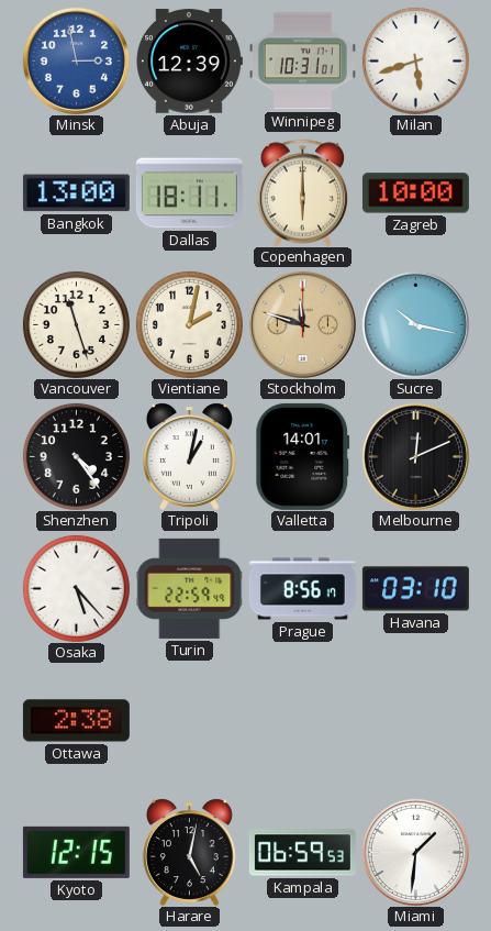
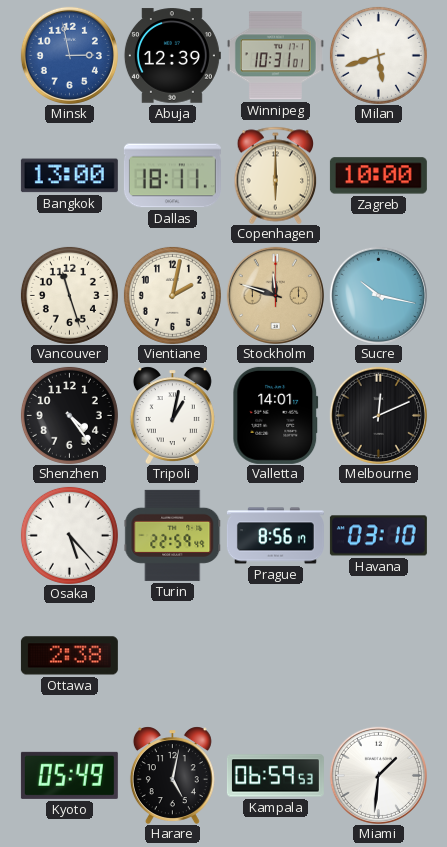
Kyoto: 12:15 -> 05:49
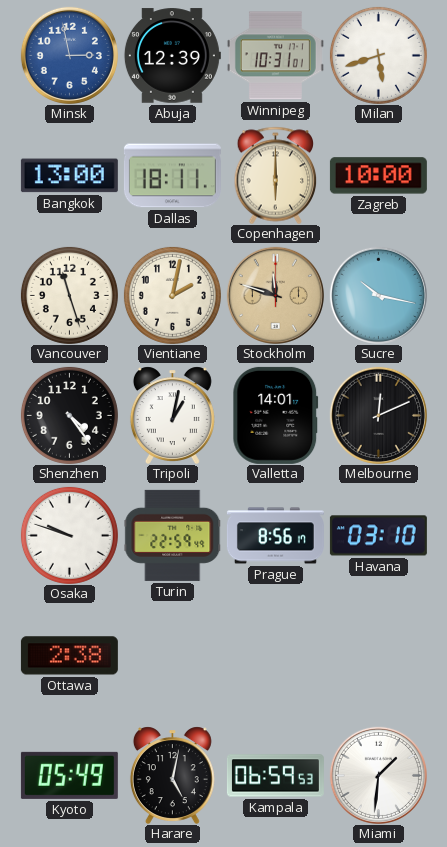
Osaka: 5:23 -> 9:48
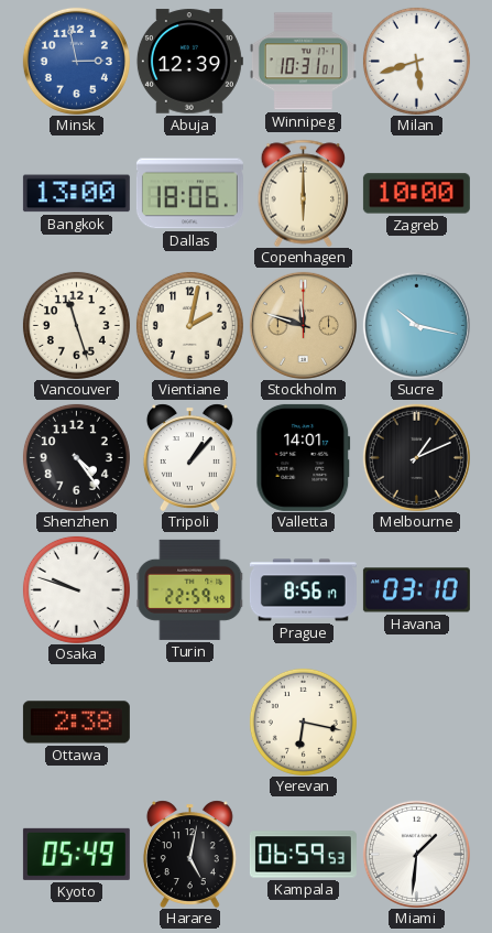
Dallas: 18:11 -> 18:06
Tripoli: 1:02 -> 1:07
Melbourne: 12:11 -> 1:11
Yerevan: none -> 6:17
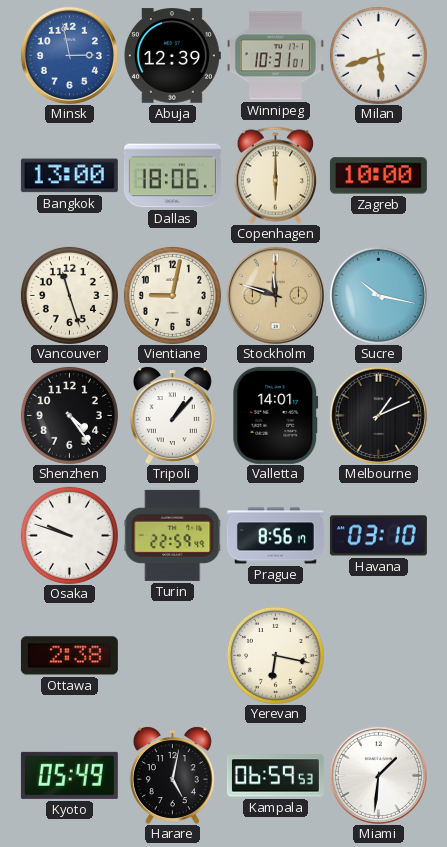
Vientiane: 2:02 -> 9:02
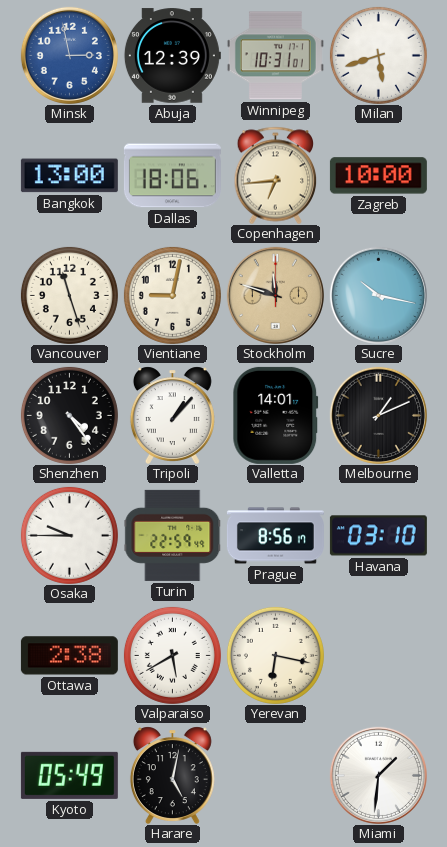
Copenhagen: 6:00 -> 6:44
Osaka: 9:48 -> 9:45
Valparaiso: none -> 5:40
Kampala: 06:59 -> none
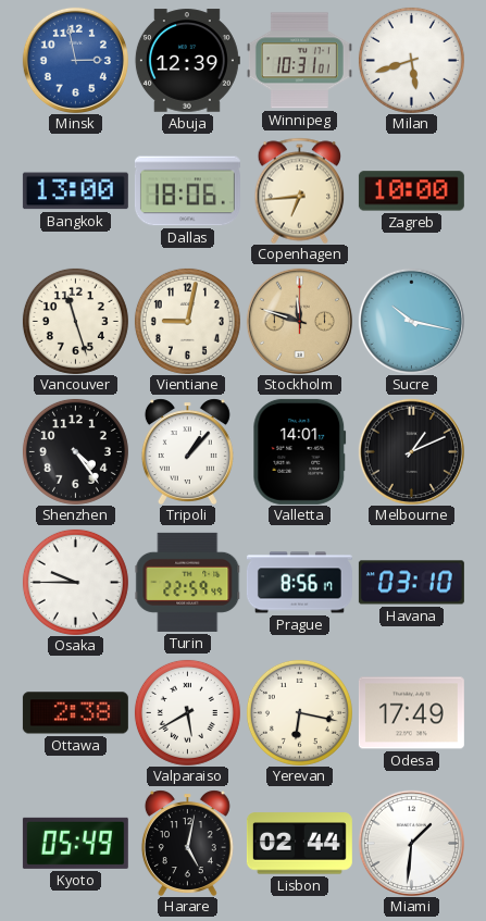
Odesa: none -> 17:49
Lisbon: none -> 02:44
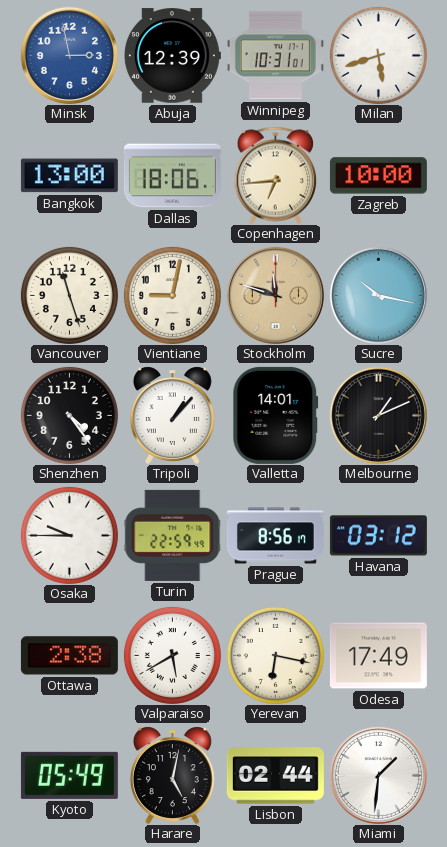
Havana: 03:10 -> 03:12
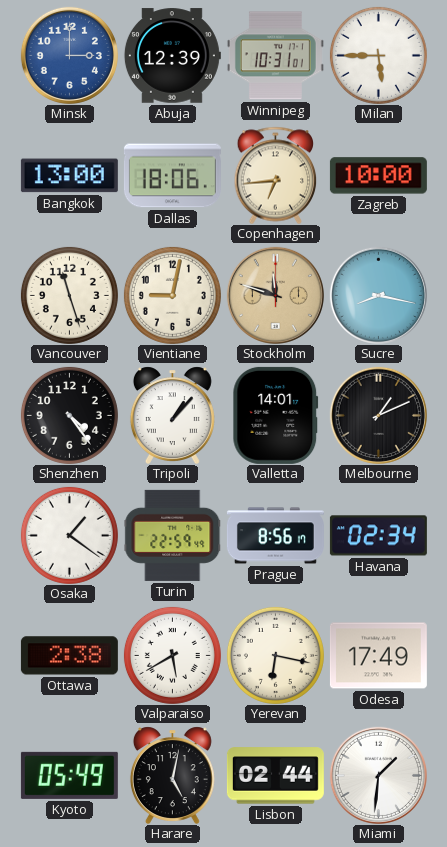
Minsk: 2:58 -> 3:00
Milan: 5:42 -> 5:45
Sucre: 10:17 -> 8:17
Osaka: 9:45 -> 1:21
Havana: 03:12 -> 02:34
